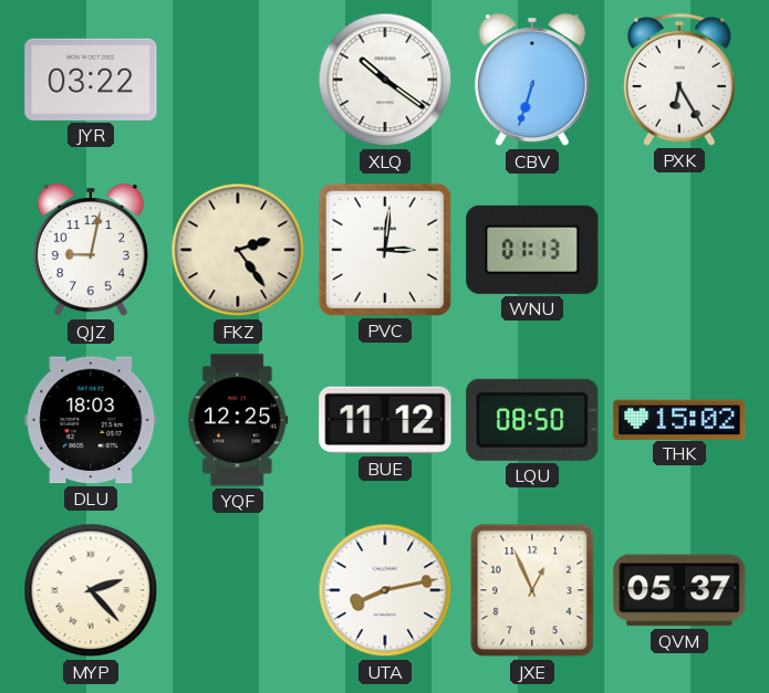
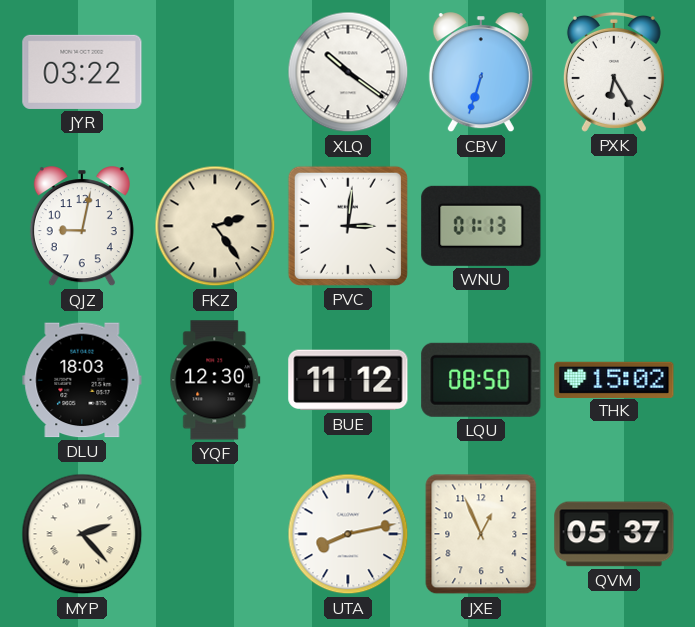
YQF: 12:25 -> 12:30
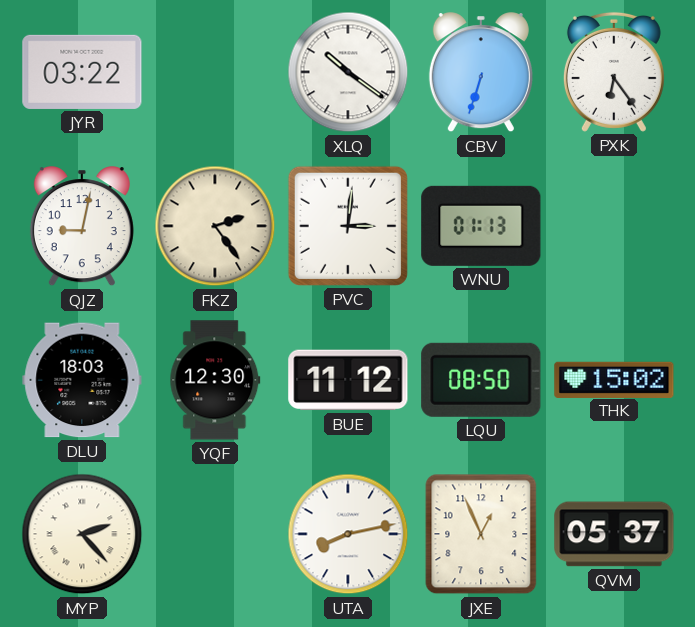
PXK: 6:25 -> 6:24
